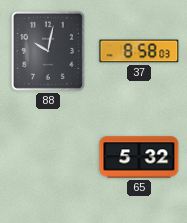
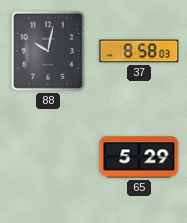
65: 5:32 -> 5:29
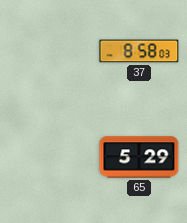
88: 10:02 -> none
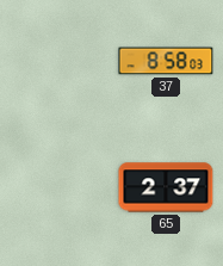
65: 5:29 -> 2:37
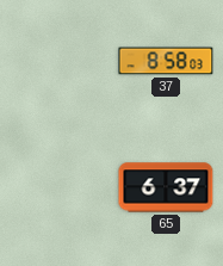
65: 2:37 -> 6:37
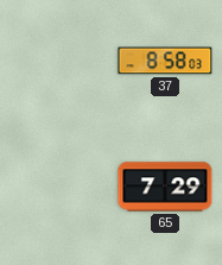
65: 6:37 -> 7:29
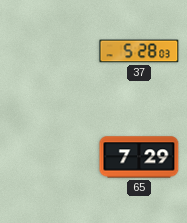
37: 8:58 -> 5:28
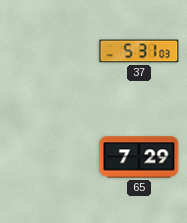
37: 5:28 -> 5:31
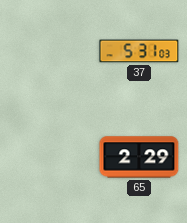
65: 7:29 -> 2:29
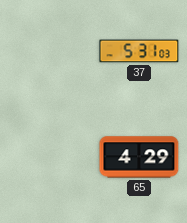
65: 2:29 -> 4:29
